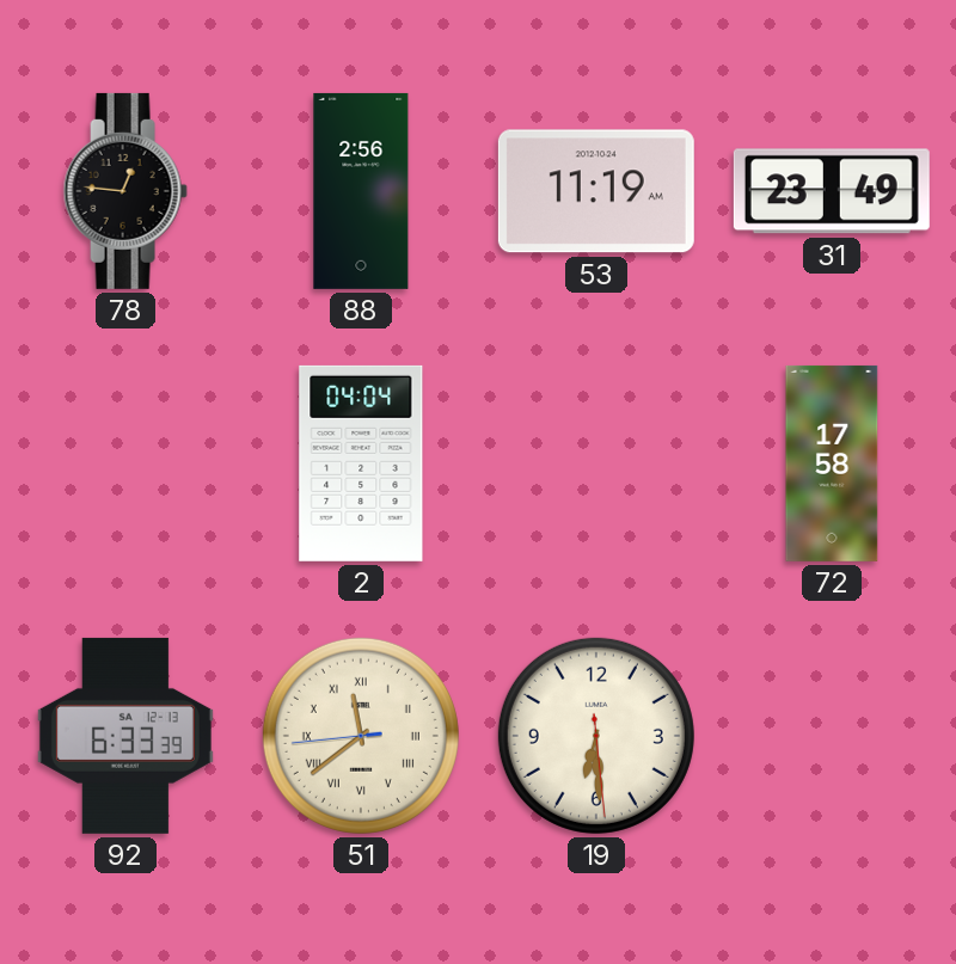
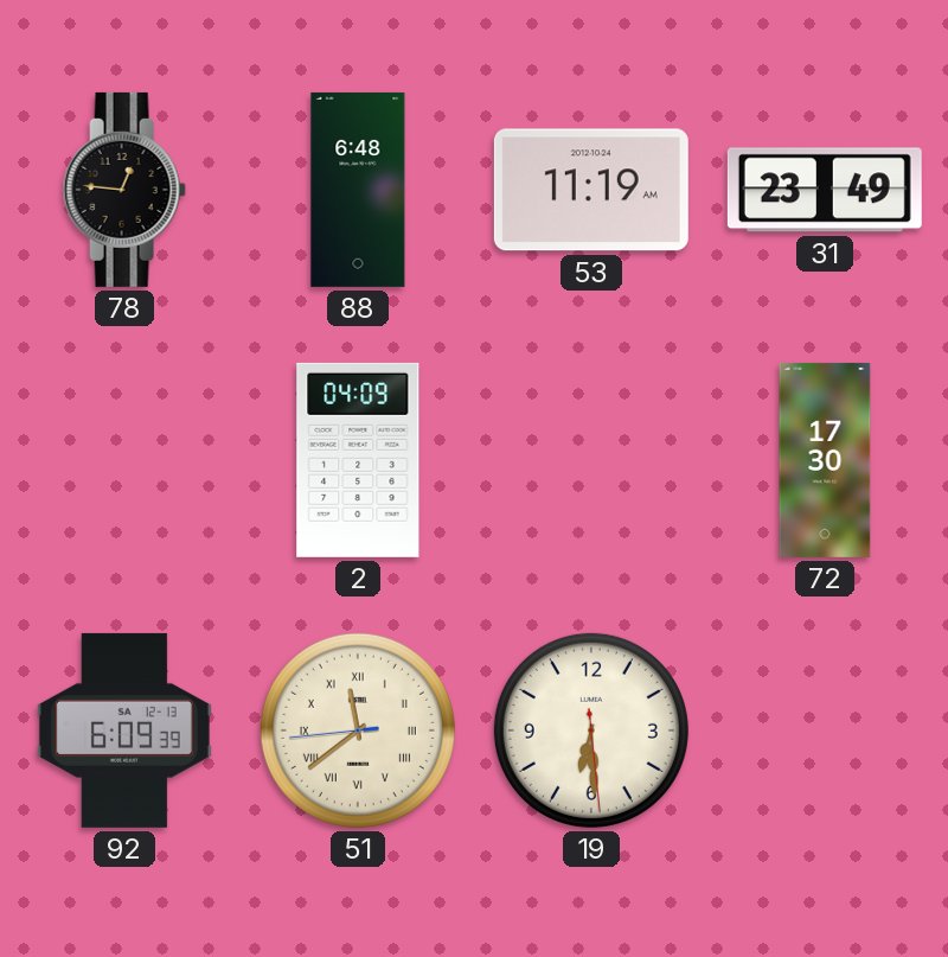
88: 2:56 -> 6:48
2: 04:04 -> 04:09
72: 17:58 -> 17:30
92: 6:33 -> 6:09
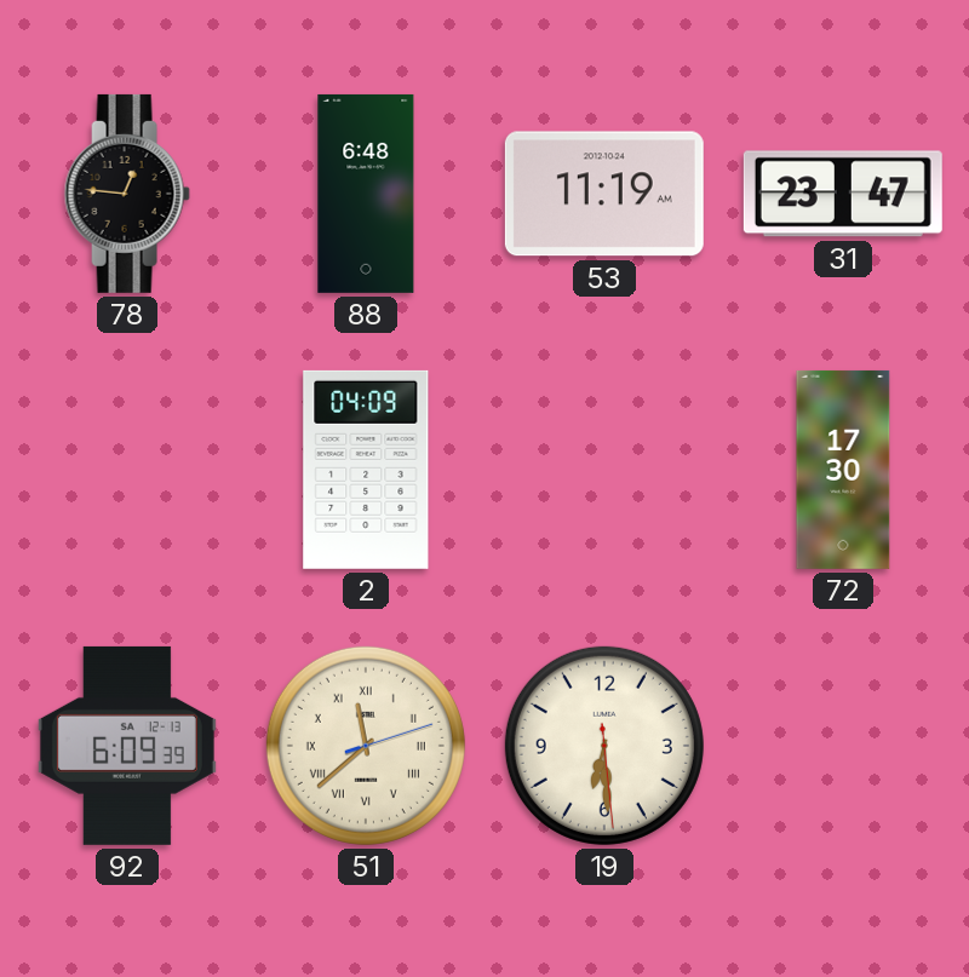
31: 23:49 -> 23:47
51: 11:38:44 -> 11:38:12
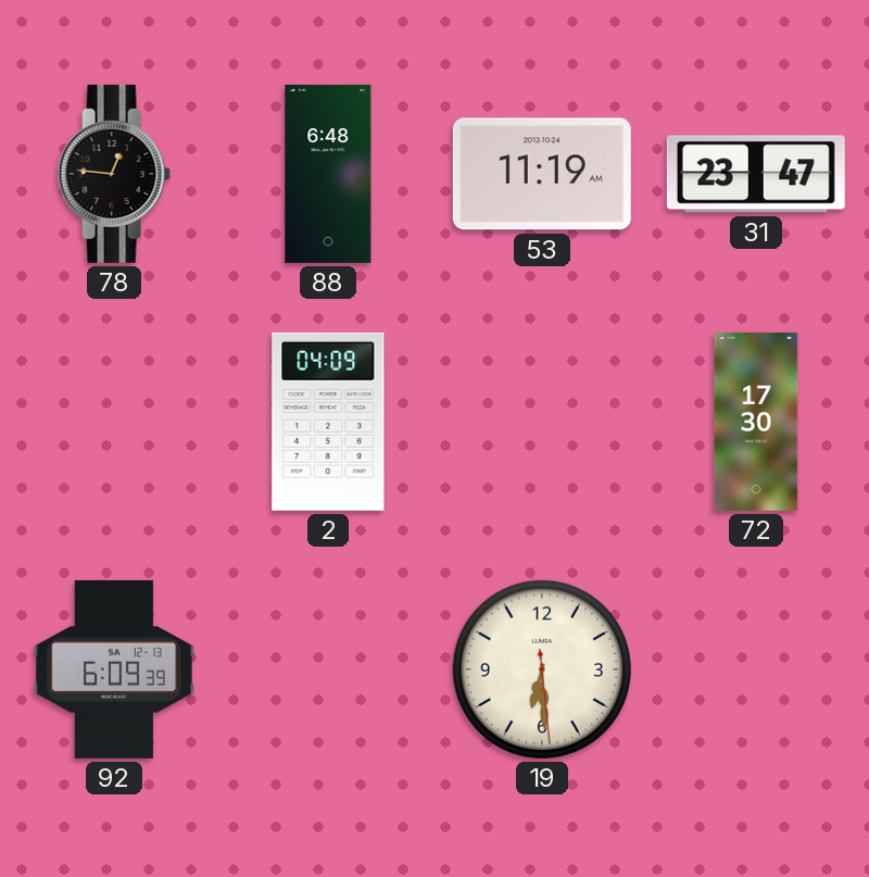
51: 11:38 -> none
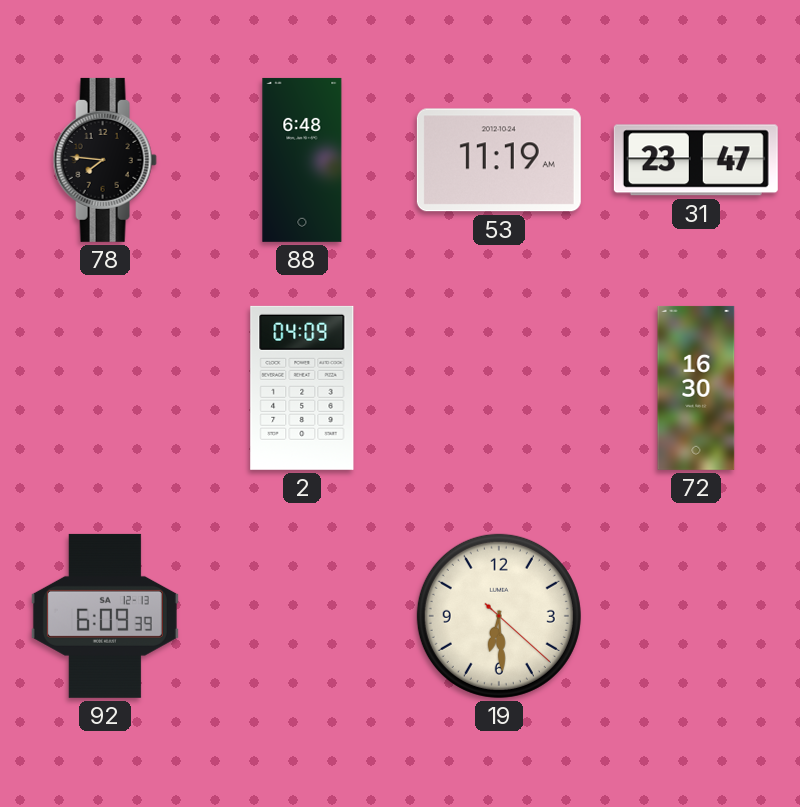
78: 12:46 -> 7:46
72: 17:30 -> 16:30
19: 6:29:29 -> 6:29:22
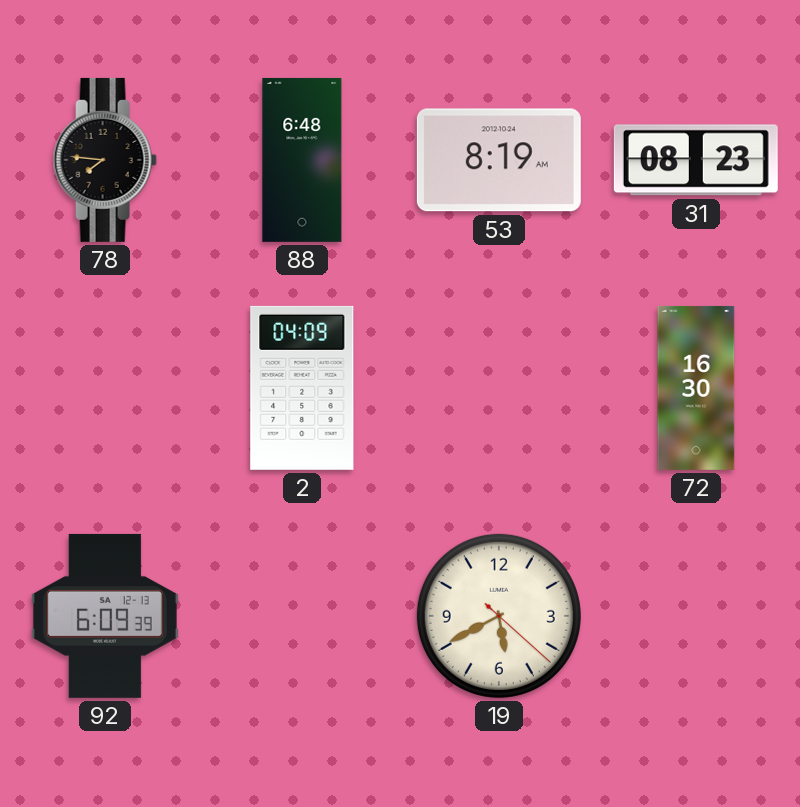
53: 11:19 -> 8:19
31: 23:47 -> 08:23
19: 6:29 -> 5:40
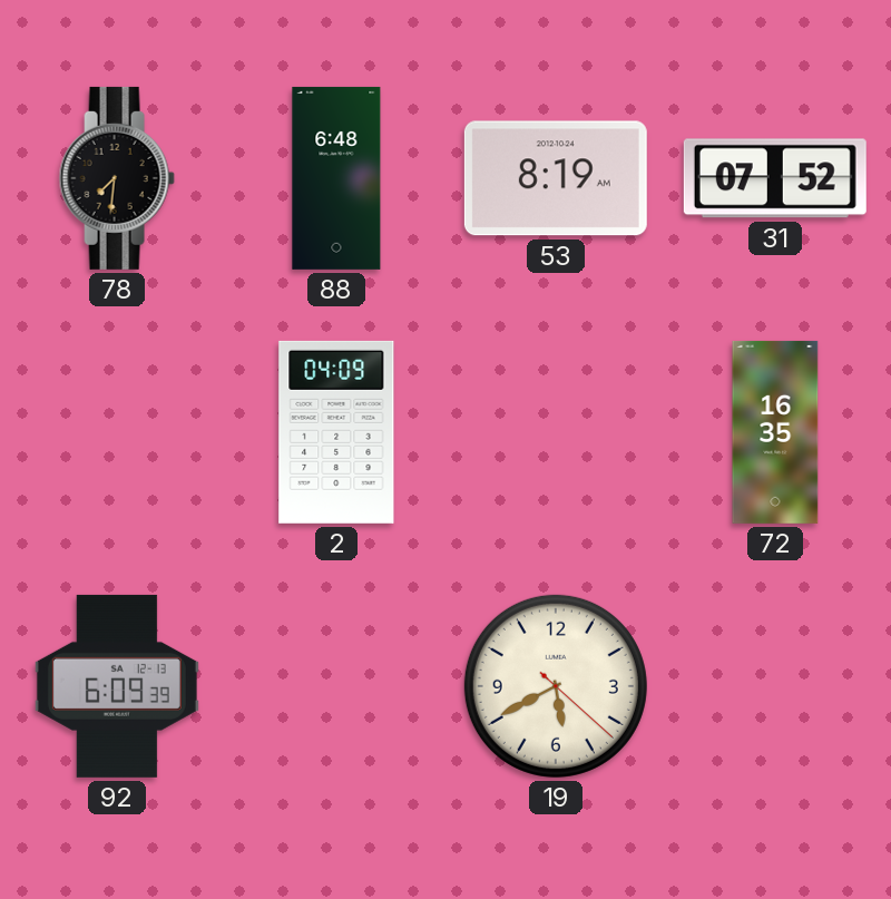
78: 7:46 -> 7:31
31: 08:23 -> 07:52
72: 16:30 -> 16:35
